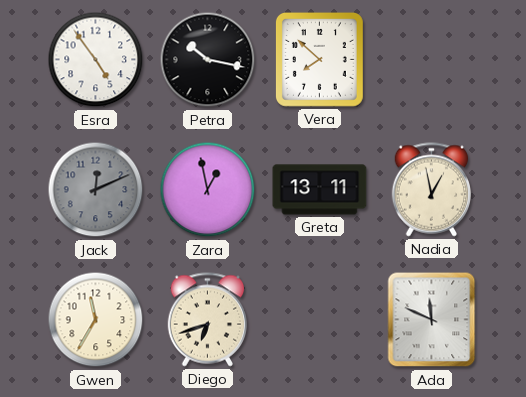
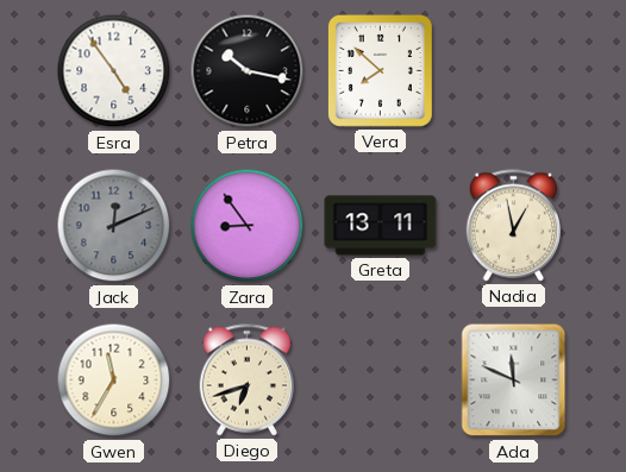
Zara: 12:58 -> 8:54
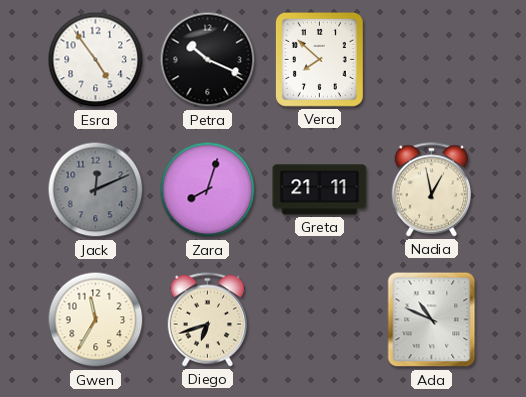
Petra: 10:17 -> 10:19
Zara: 8:54 -> 8:03
Greta: 13:11 -> 21:11
Ada: 11:49 -> 10:49
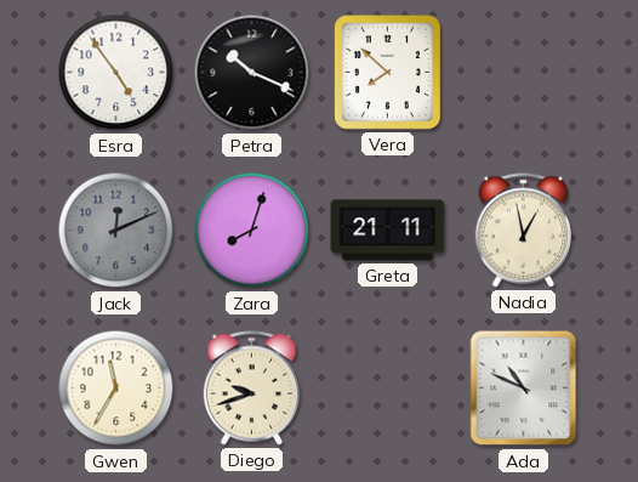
Diego: 6:42 -> 9:42
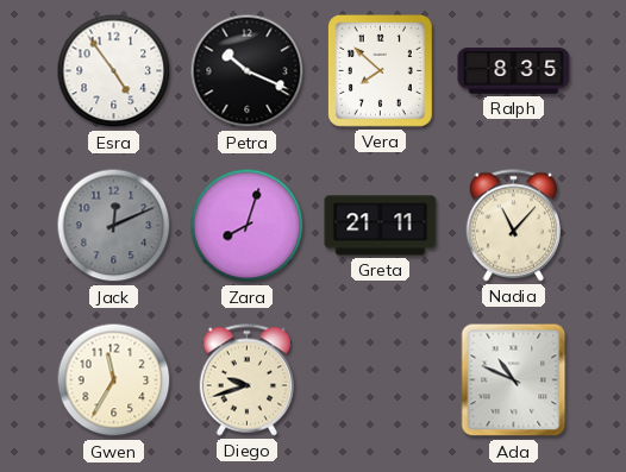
Ralph: none -> 8:35
Nadia: 12:58 -> 11:07
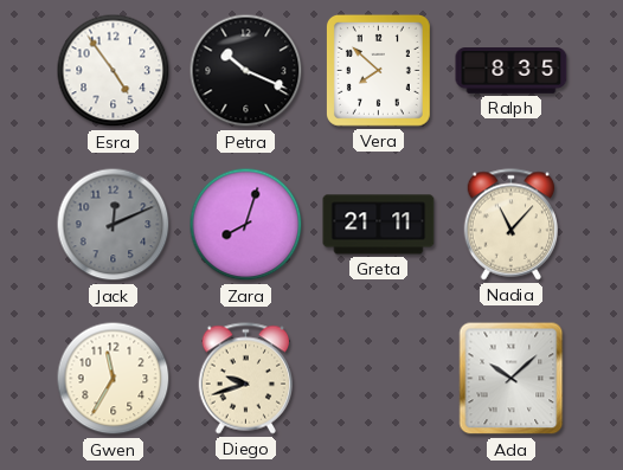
Ada: 10:49 -> 10:08
